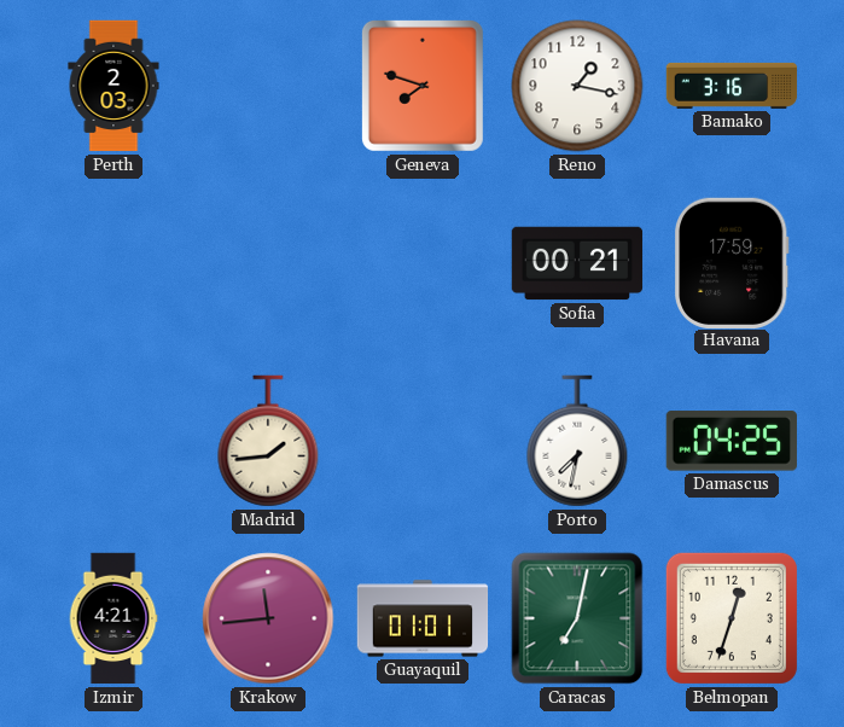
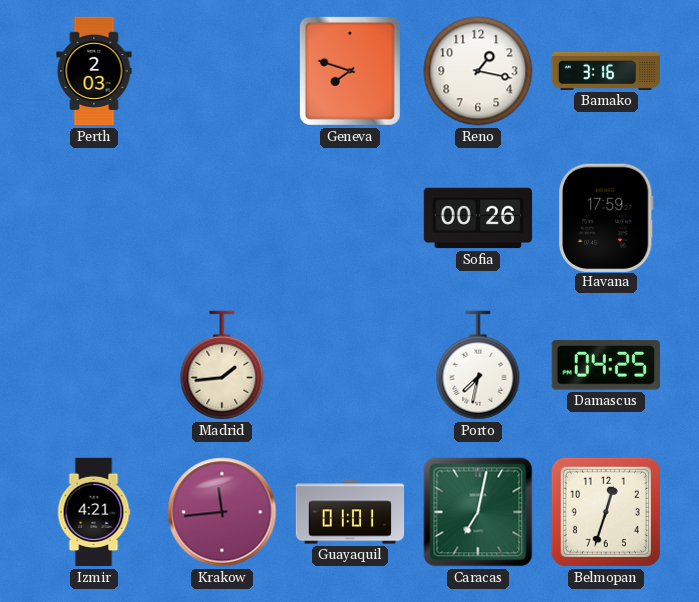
Sofia: 00:21 -> 00:26
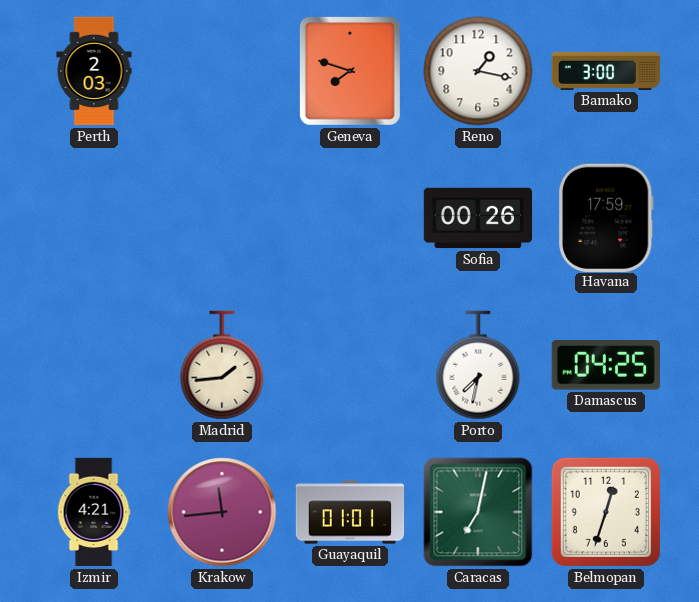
Bamako: 3:16 -> 3:00
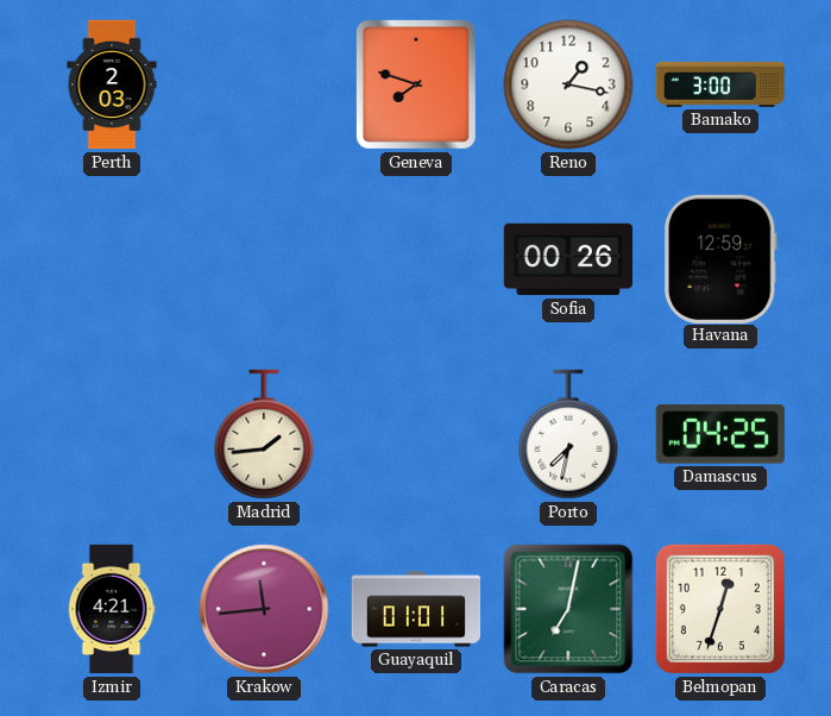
Havana: 17:59 -> 12:59
